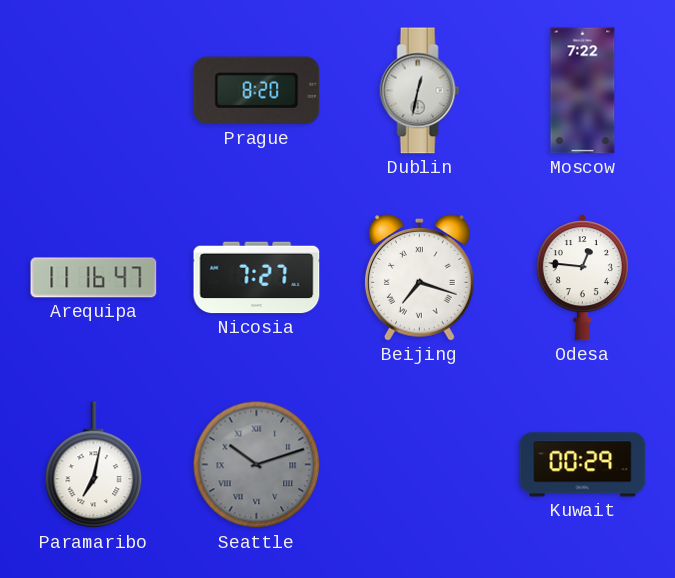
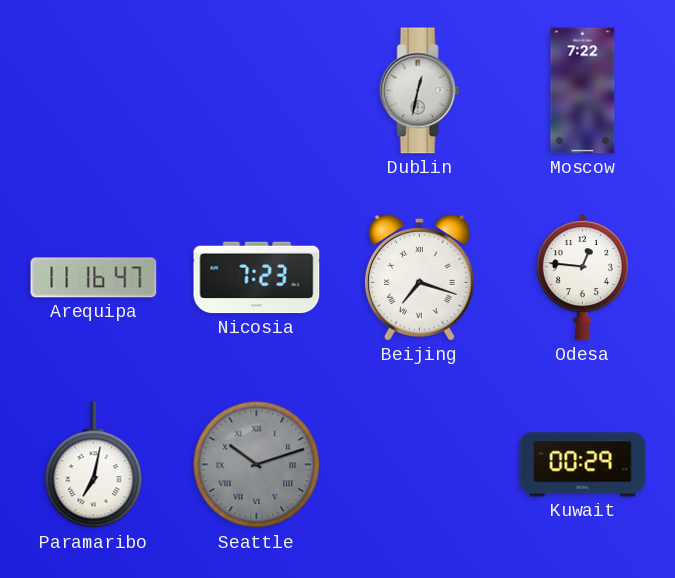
Prague: 8:20 -> none
Nicosia: 7:27 -> 7:23
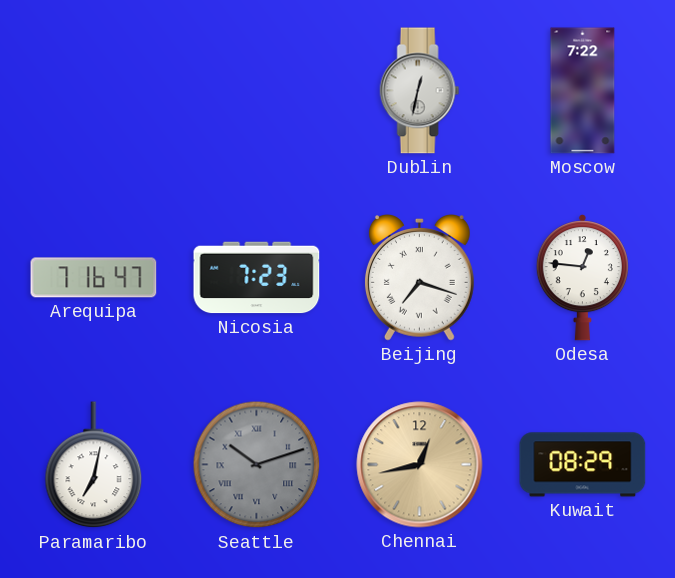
Arequipa: 11:16 -> 7:16
Chennai: none -> 12:43
Kuwait: 00:29 -> 08:29
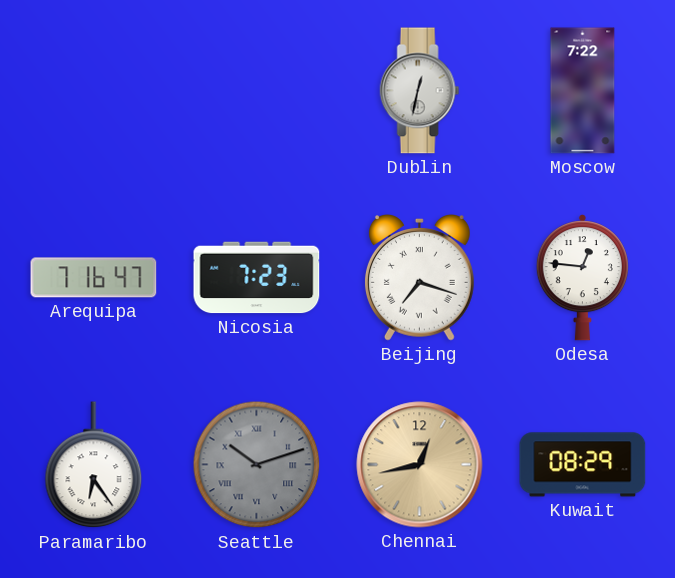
Paramaribo: 7:02 -> 6:24
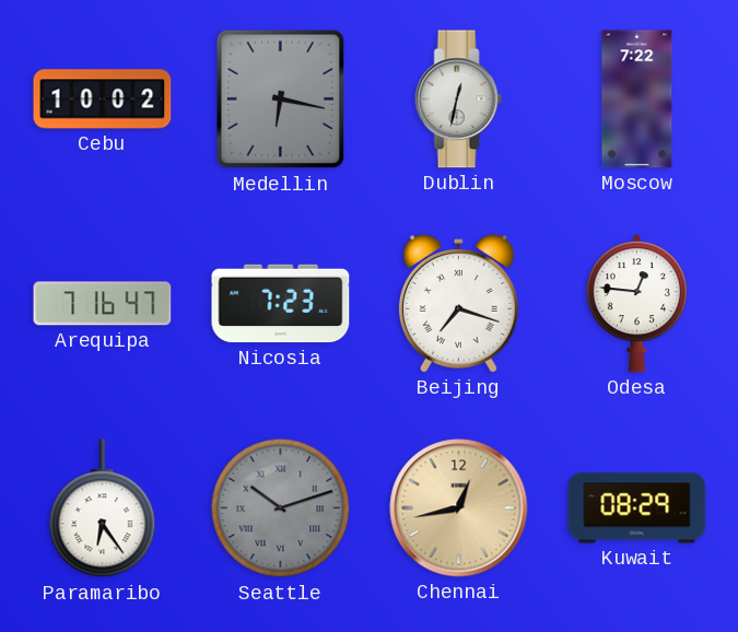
Cebu: none -> 10:02
Medellin: none -> 6:17
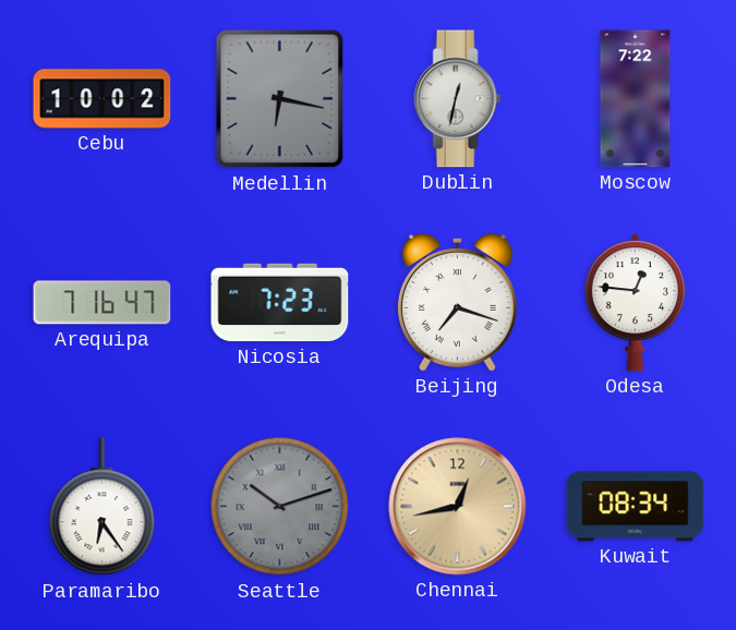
Kuwait: 08:29 -> 08:34
